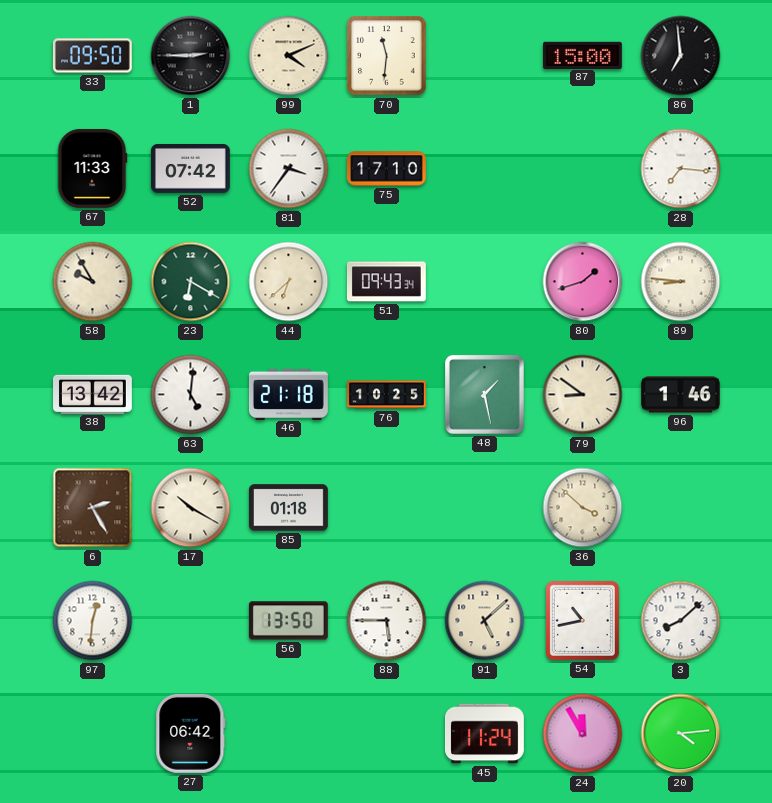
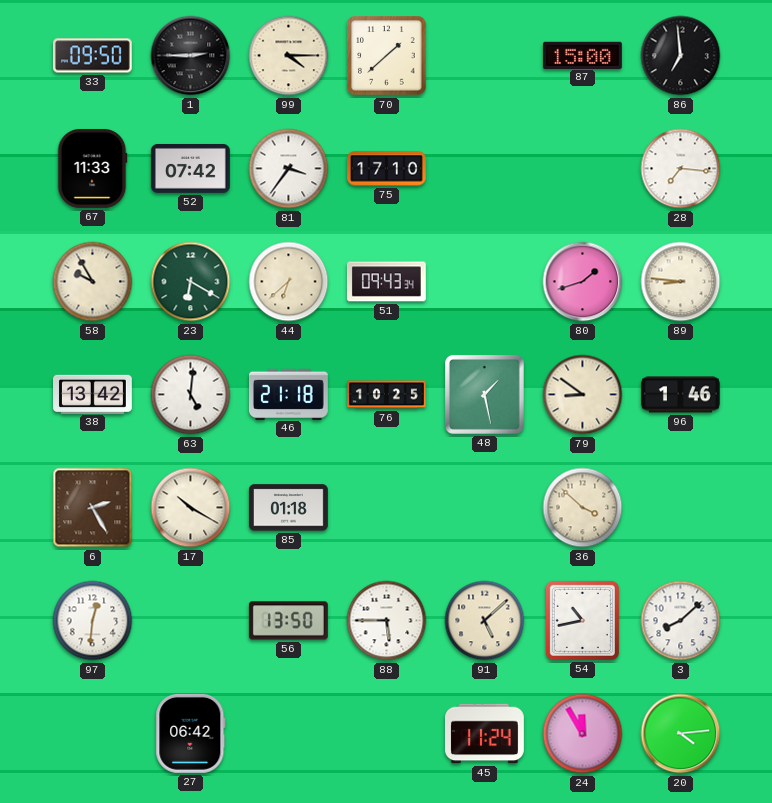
99: 4:11 -> 4:15
70: 11:31 -> 1:38
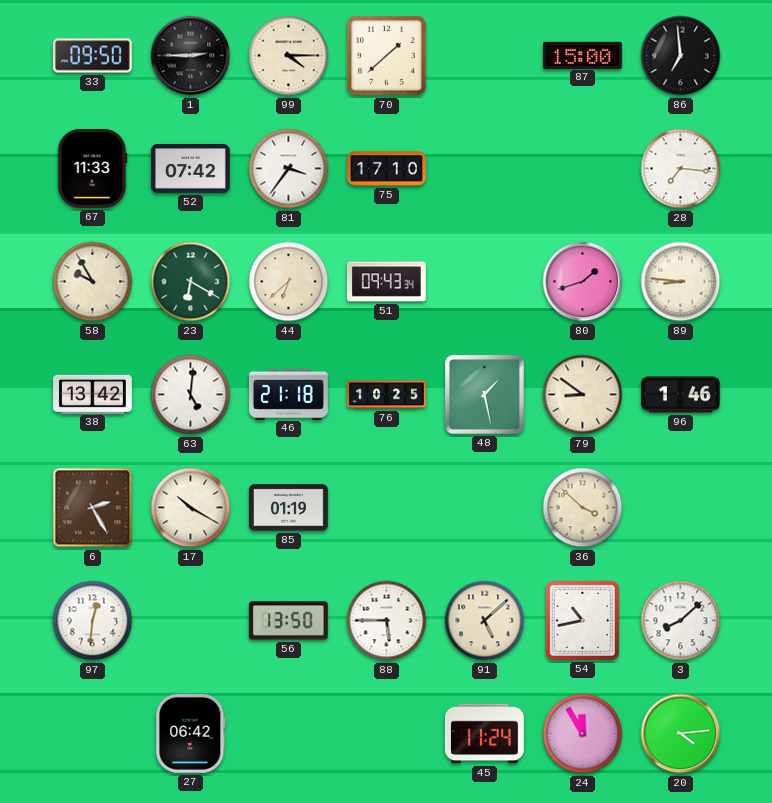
85: 01:18 -> 01:19
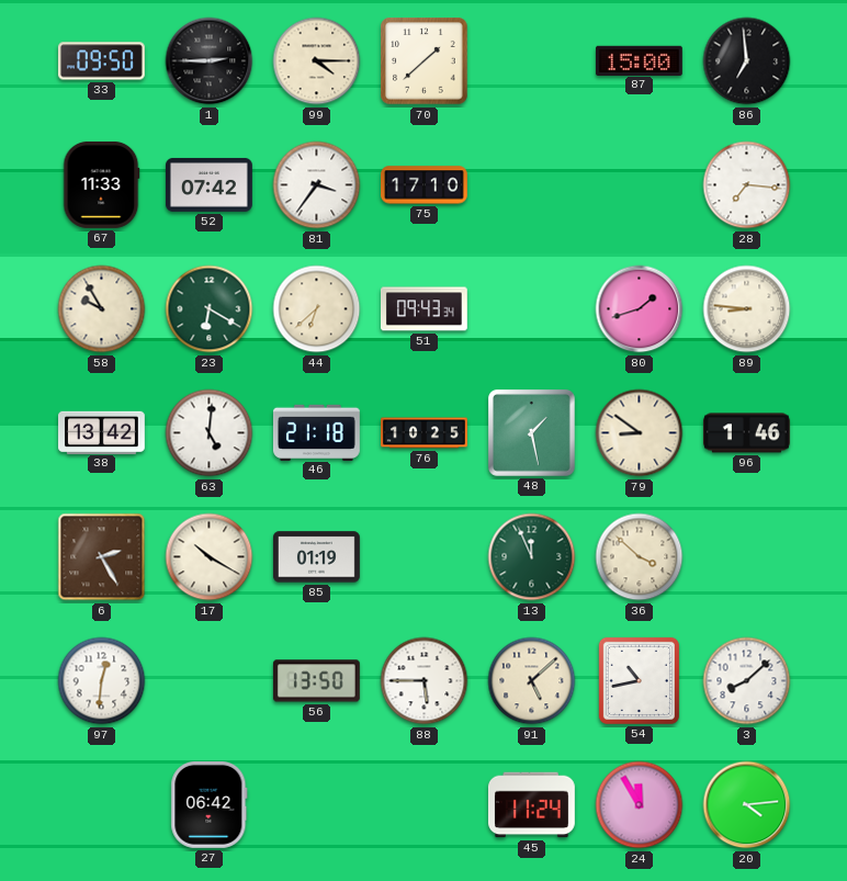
13: none -> 11:56
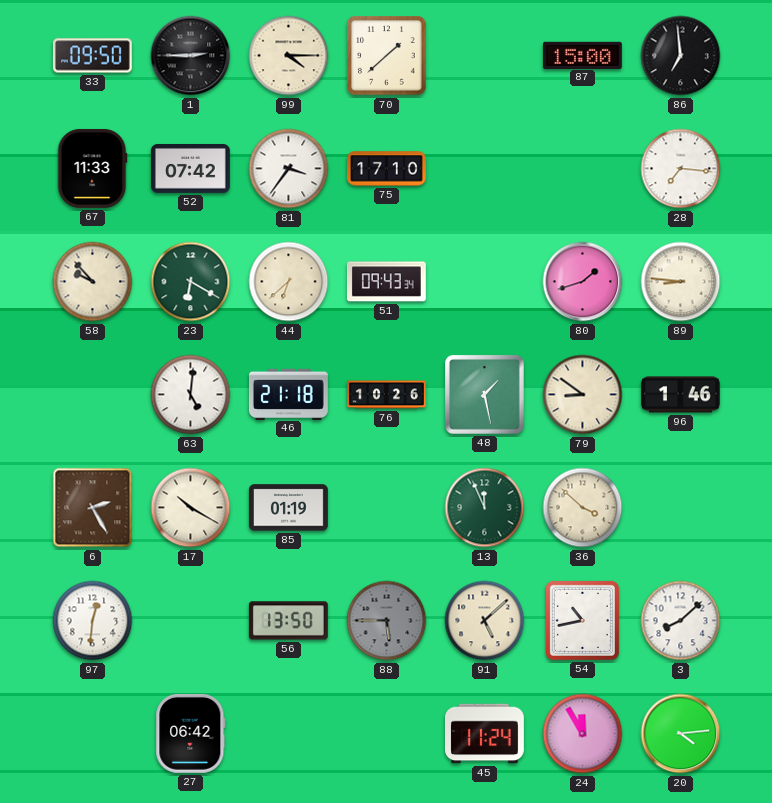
58: 9:55 -> 9:53
38: 13:42 -> none
76: 10:25 -> 10:26
88 dial: white -> grey
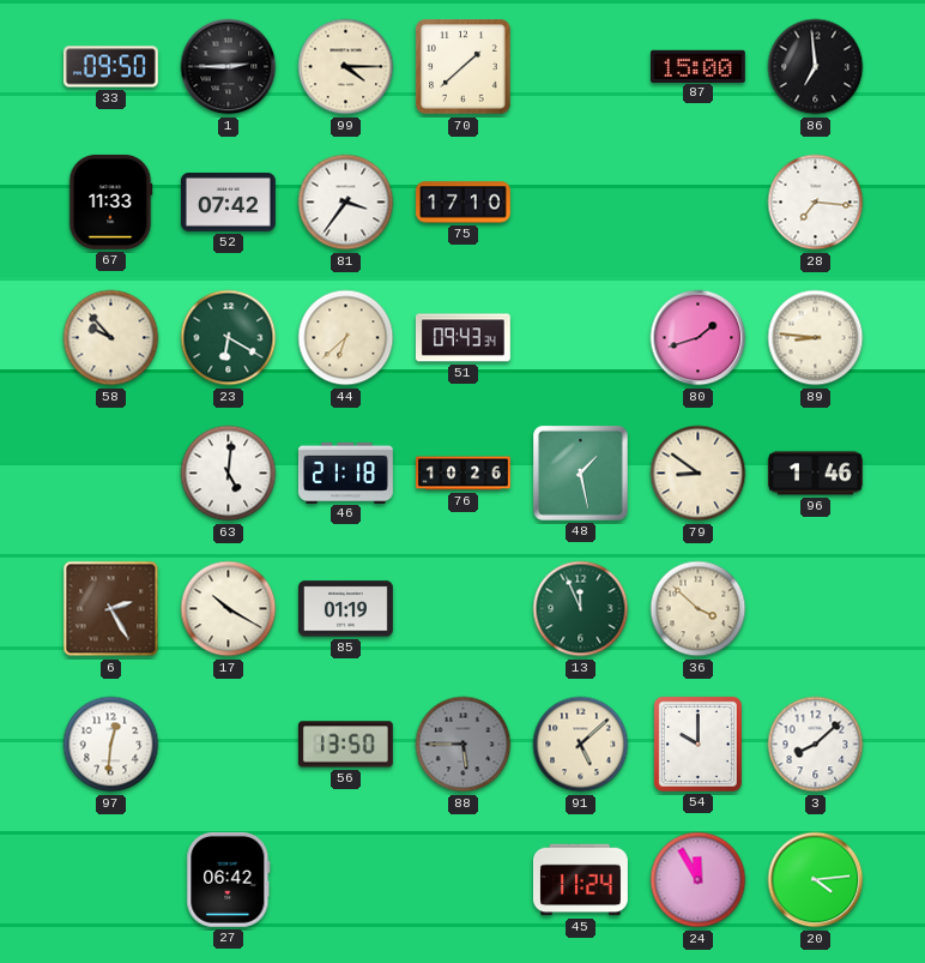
54: 10:43 -> 10:00
